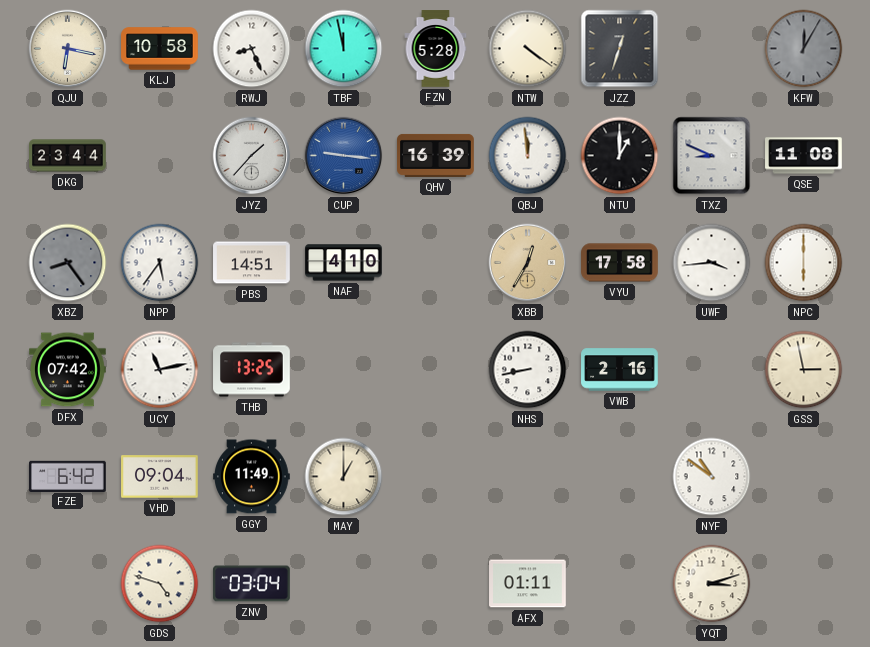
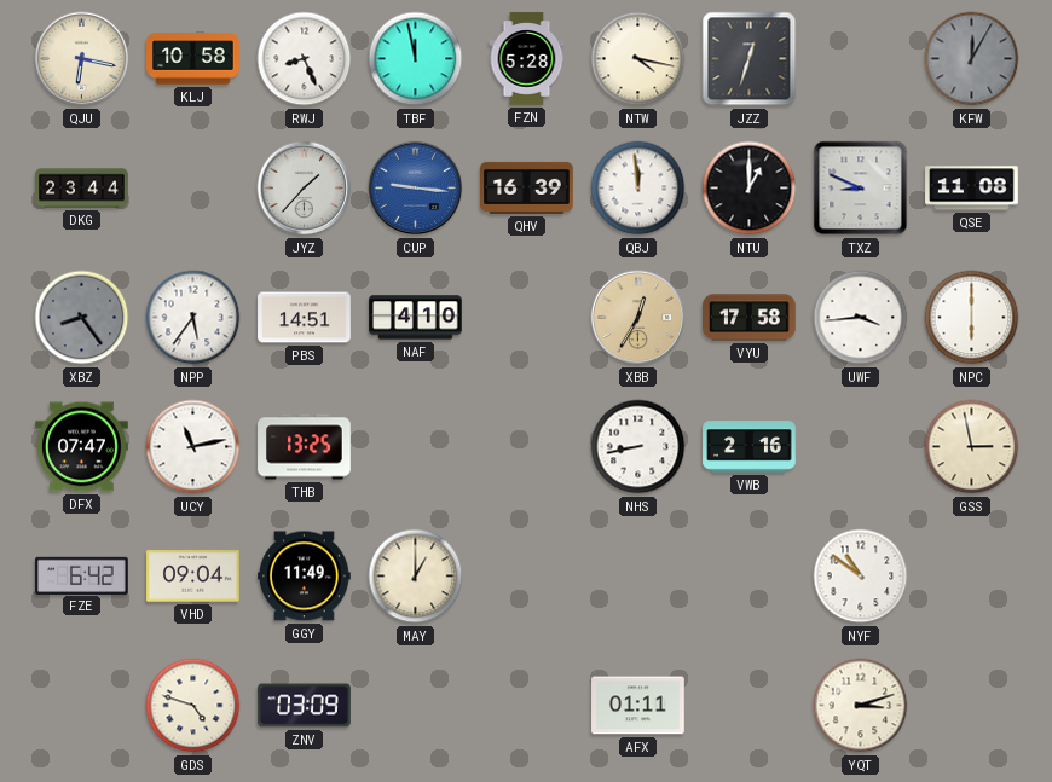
NTW: 4:21 -> 4:17
DFX: 07:42 -> 07:47
ZNV: 03:04 -> 03:09
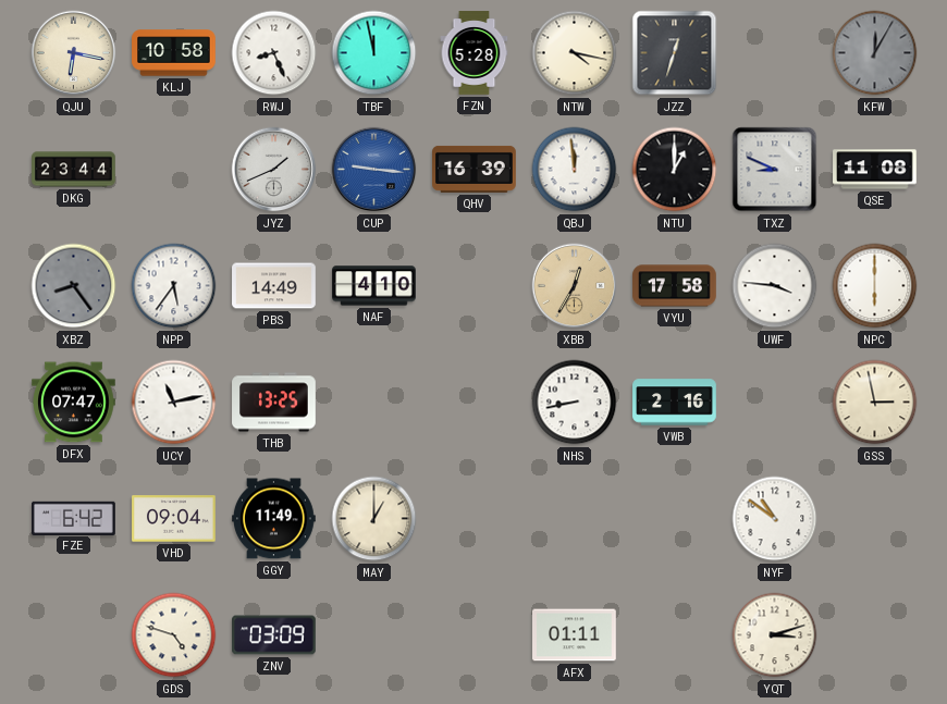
JYZ: 1:37 -> 1:41
PBS: 14:51 -> 14:49
UWF: 3:44 -> 3:46
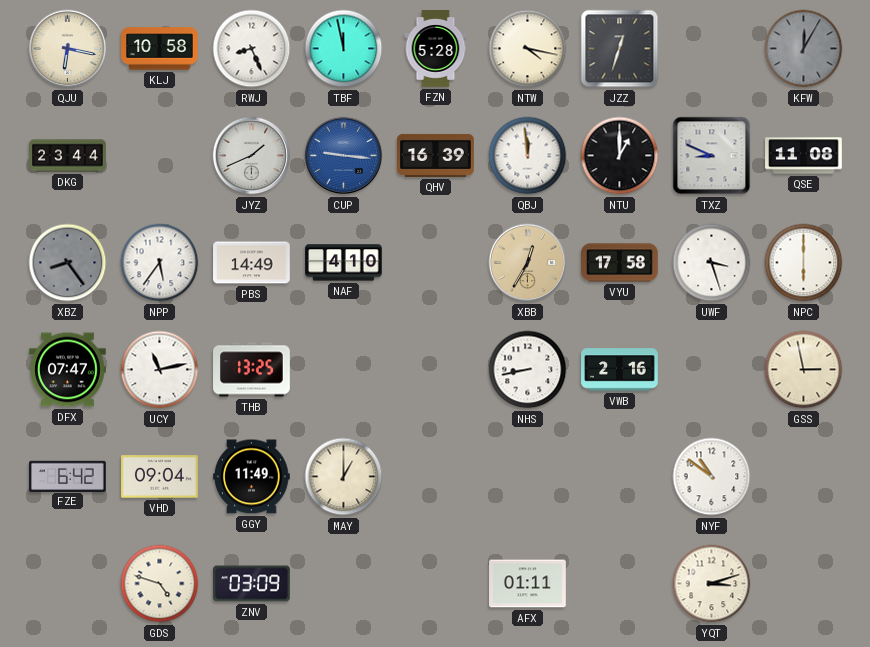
UWF: 3:46 -> 3:27
